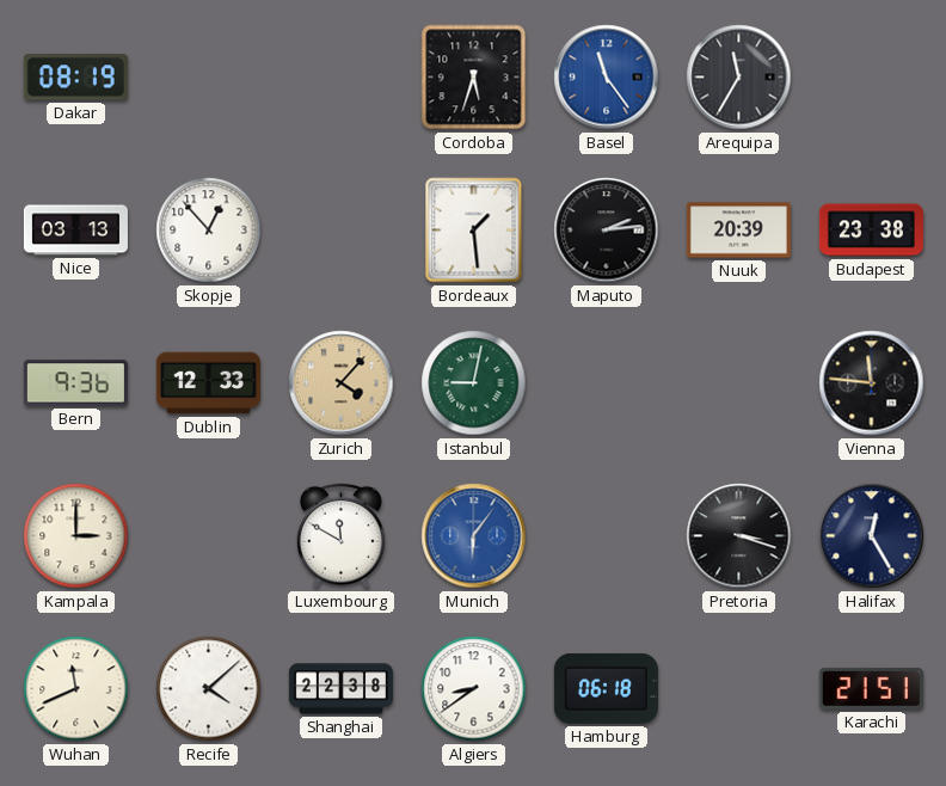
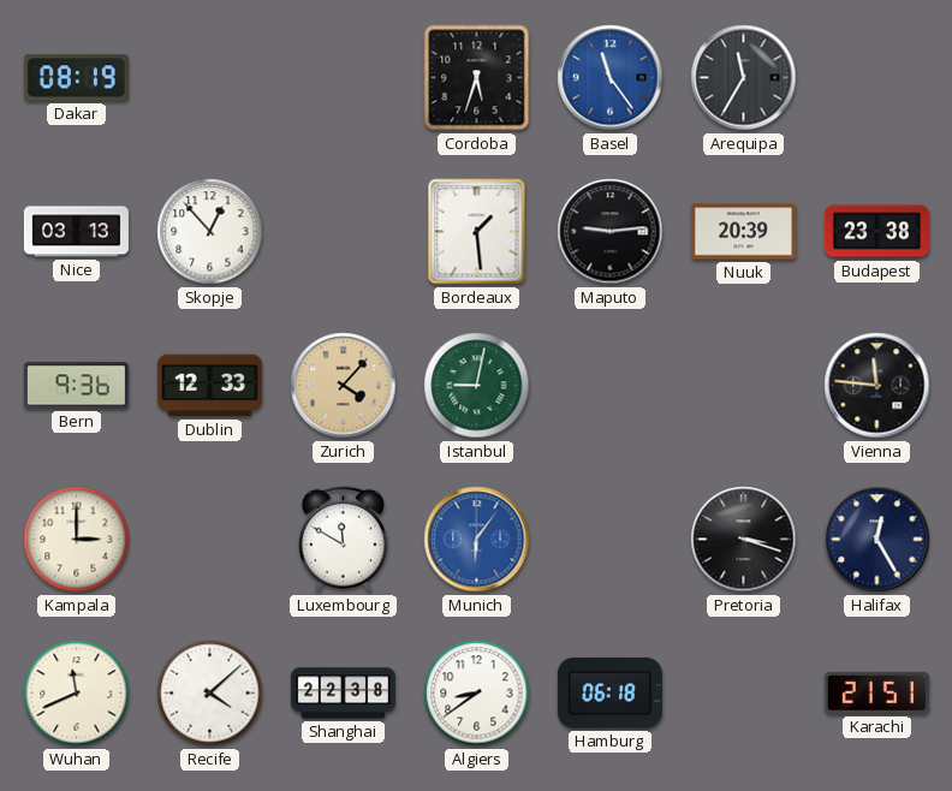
Maputo: 2:14 -> 9:14
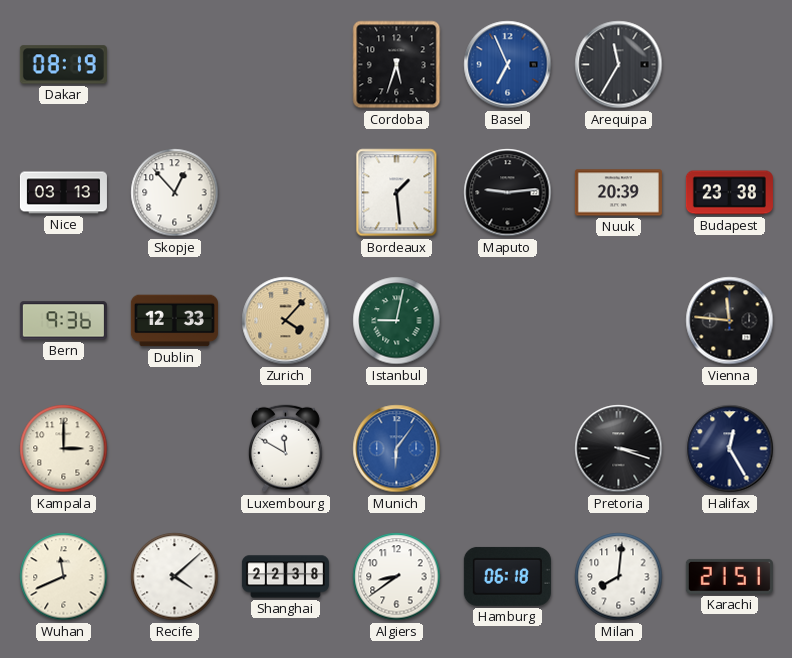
Basel: 11:24 -> 6:56
Milan: none -> 8:01
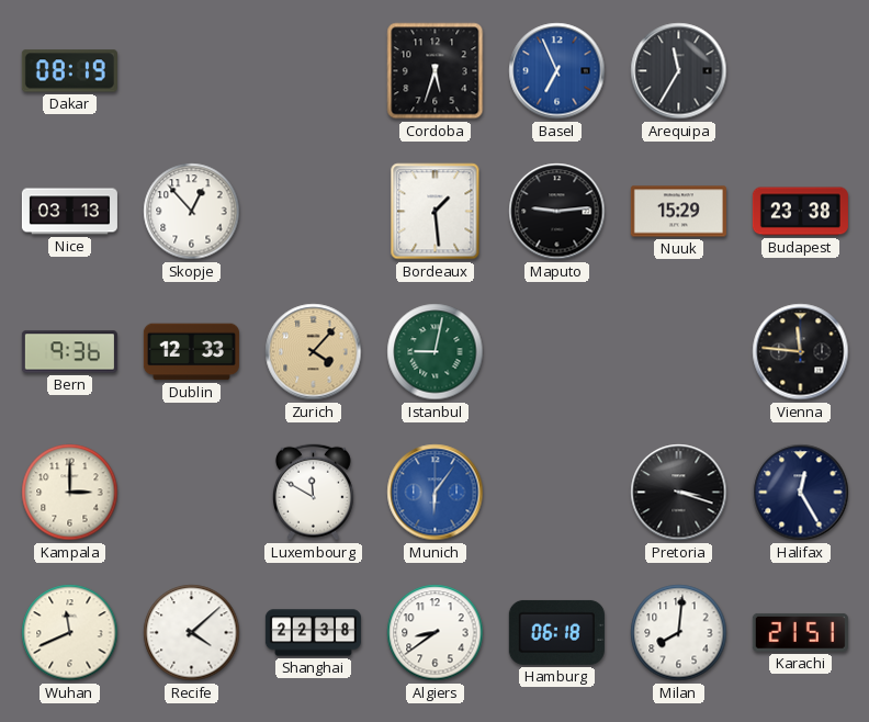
Nuuk: 20:39 -> 15:29
